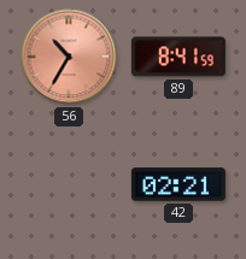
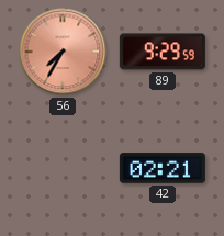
56: 10:35 -> 7:35
89: 8:41 -> 9:29
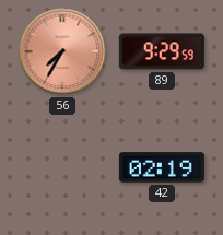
42: 02:21 -> 02:19
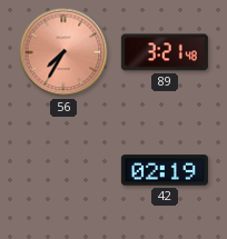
89: 9:29 -> 3:21
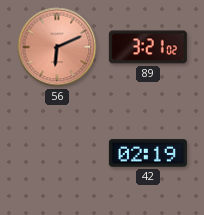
56: 7:35 -> 6:11
89: 3:21:48 -> 3:21:02
